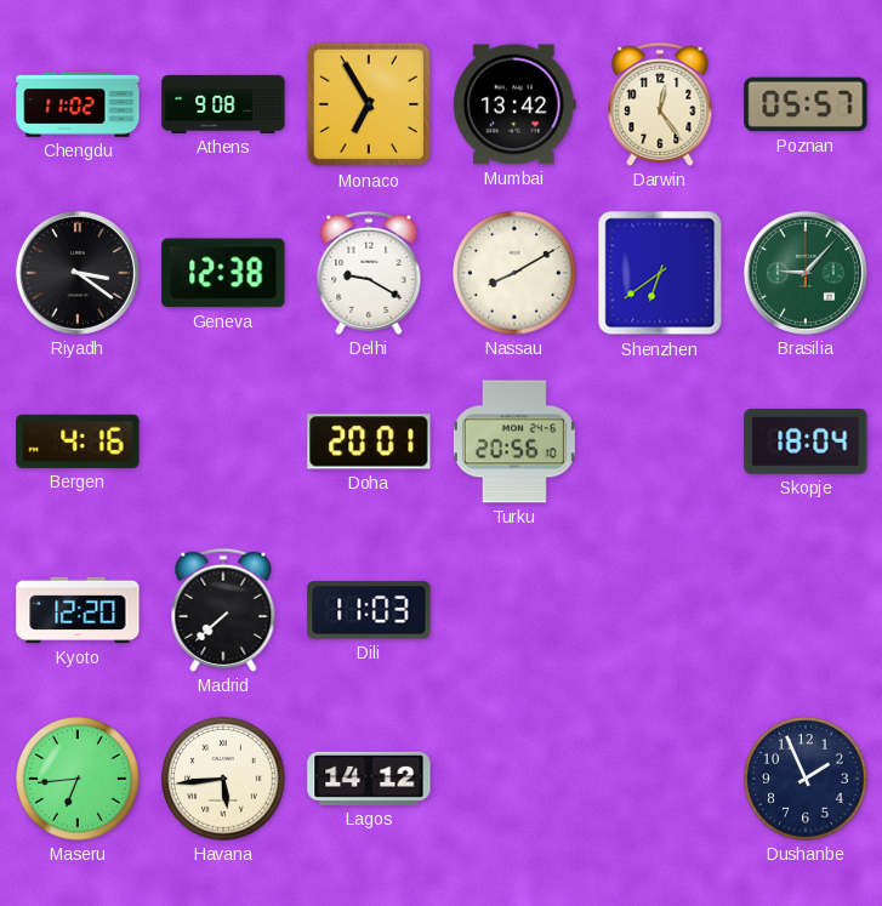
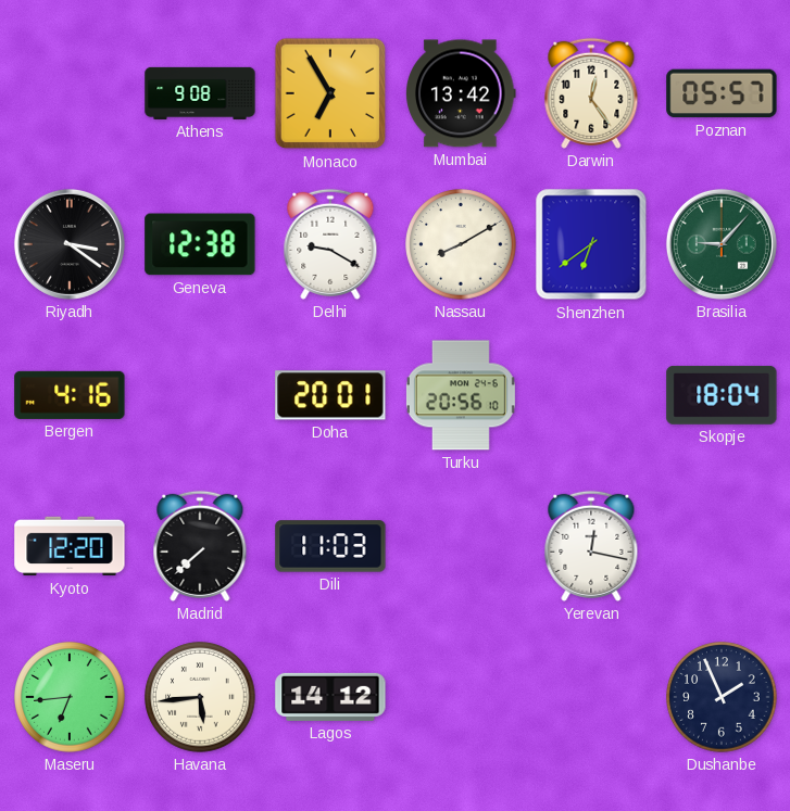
Chengdu: 11:02 -> none
Yerevan: none -> 12:17
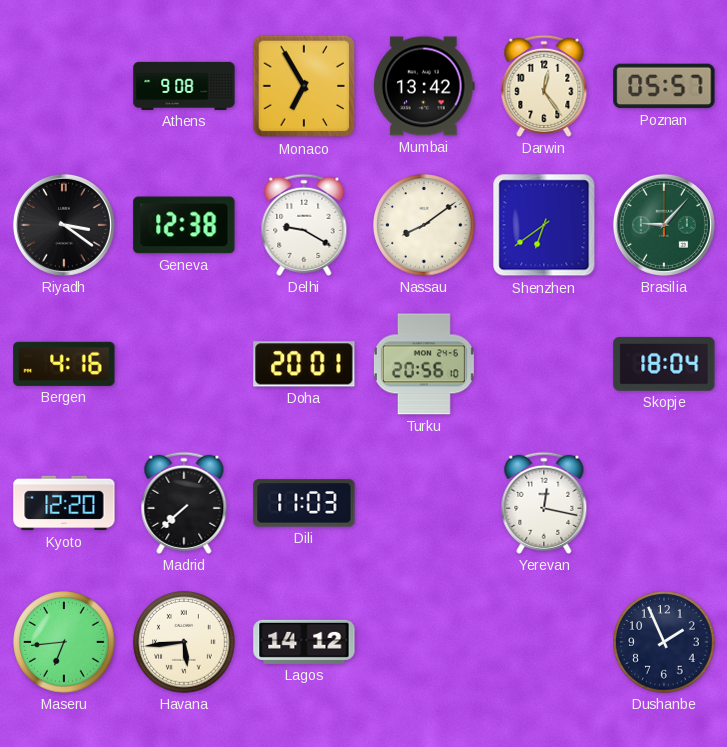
Nassau: 8:10 -> 8:09
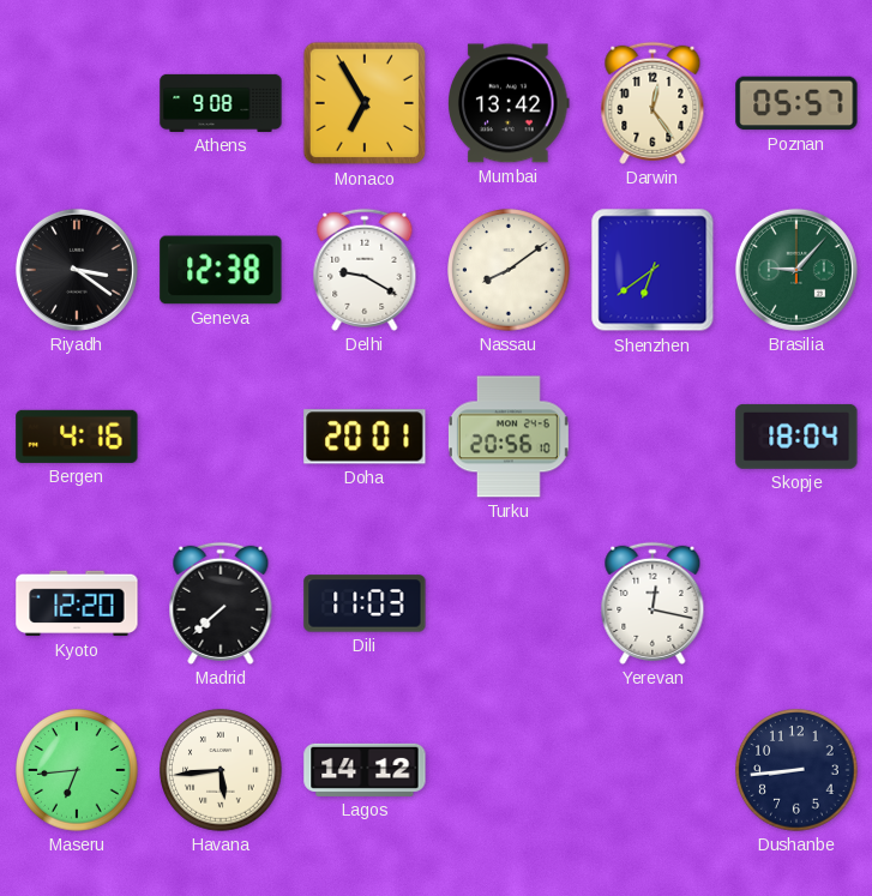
Dushanbe: 1:56 -> 8:44
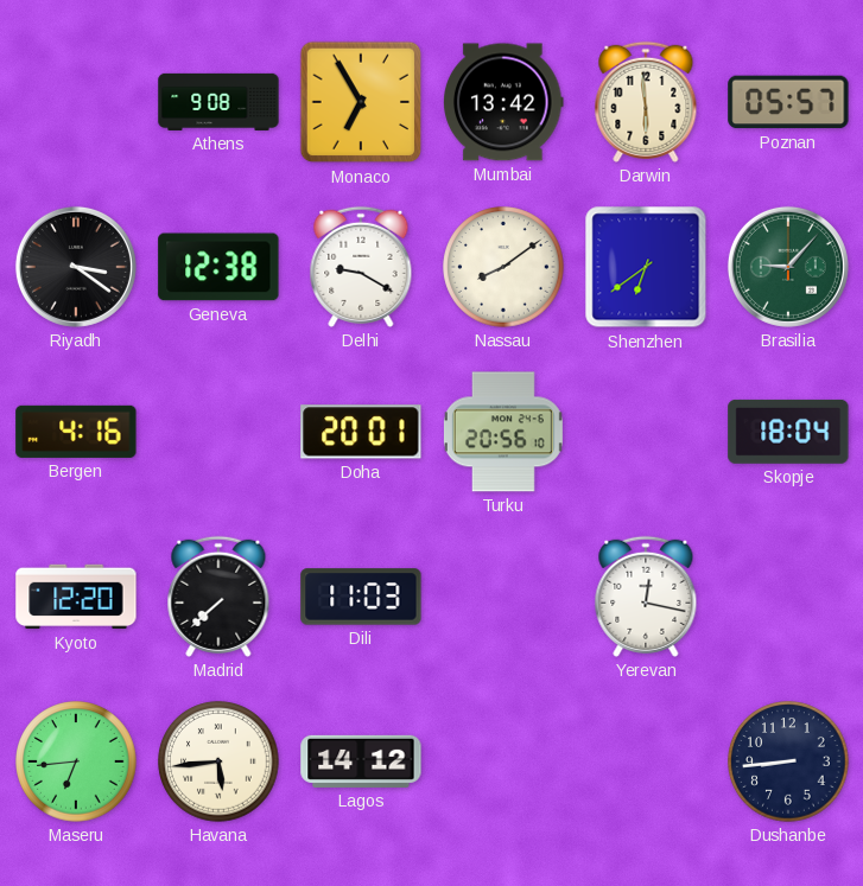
Darwin: 12:24 -> 5:59
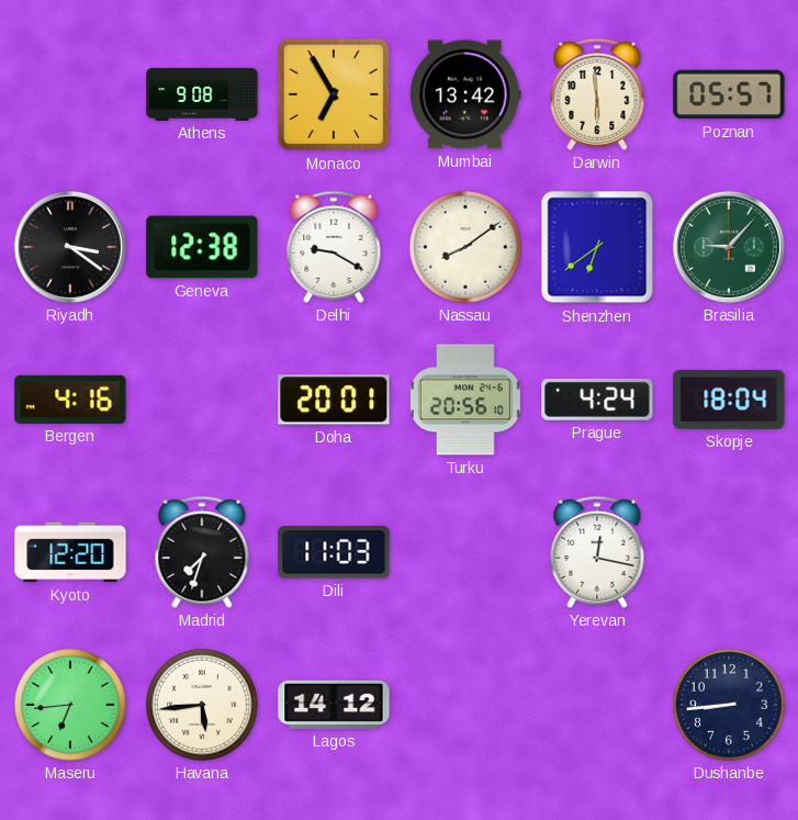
Prague: none -> 4:24
Madrid: 7:38 -> 7:33
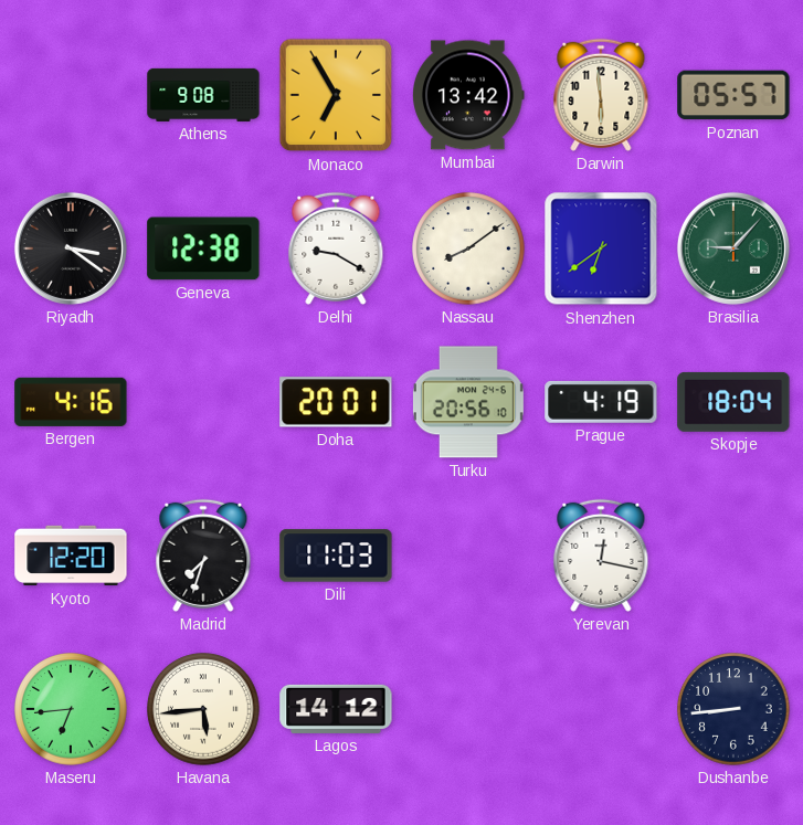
Prague: 4:24 -> 4:19
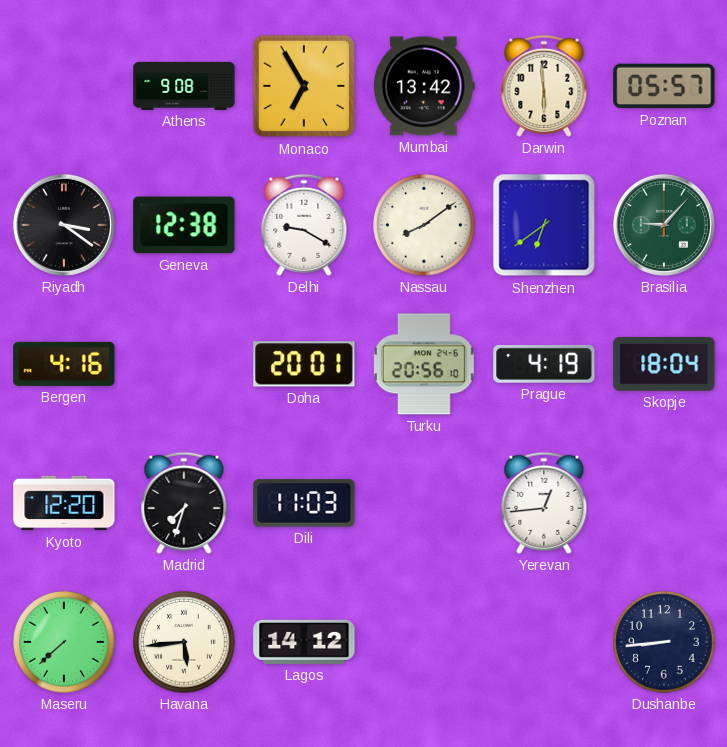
Yerevan: 12:17 -> 12:44
Maseru: 6:44 -> 7:38
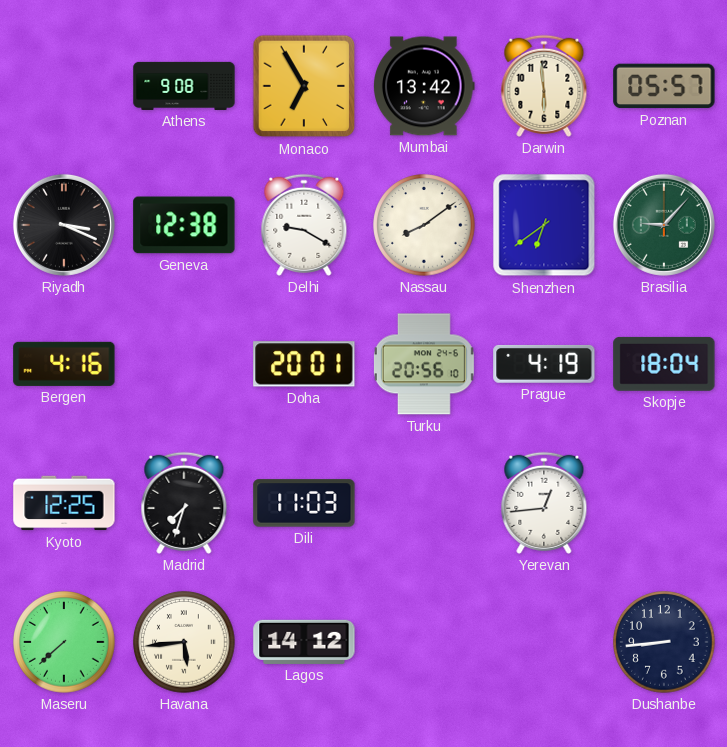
Riyadh: 3:21 -> 3:19
Kyoto: 12:20 -> 12:25
